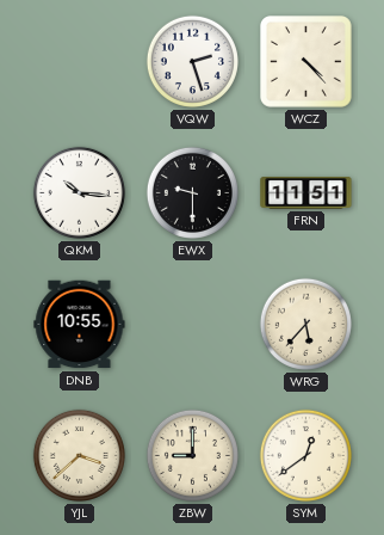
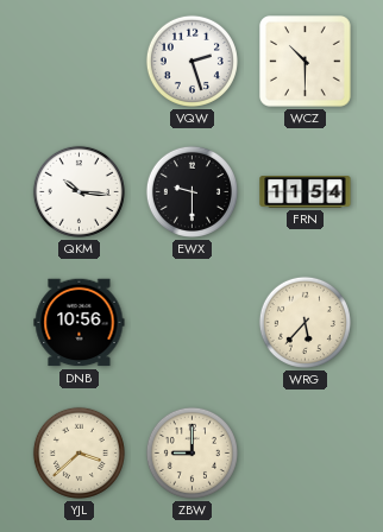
WCZ: 4:23 -> 10:30
FRN: 11:51 -> 11:54
DNB: 10:55 -> 10:56
SYM: 12:39 -> none
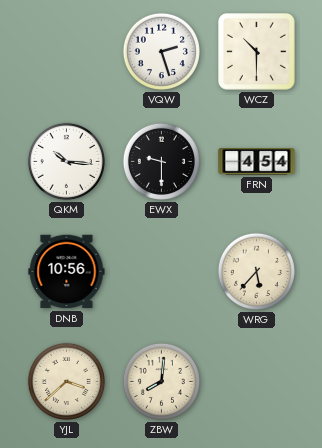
FRN: 11:54 -> 4:54
ZBW: 9:00 -> 8:01
